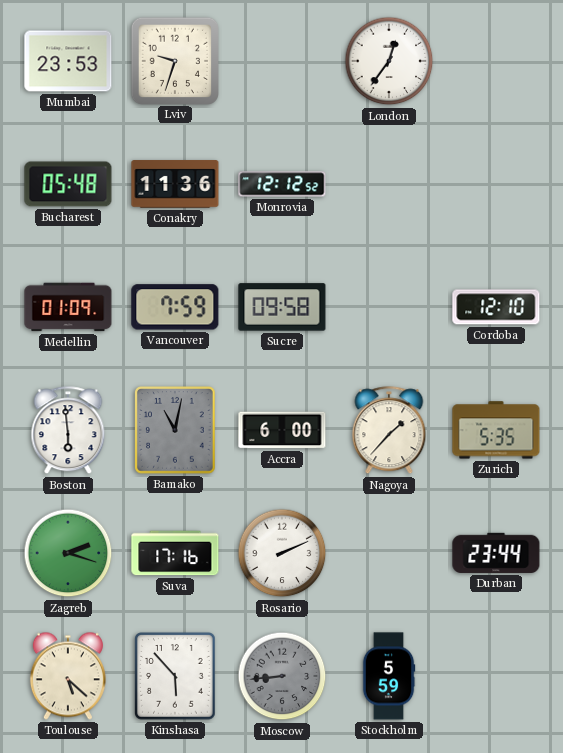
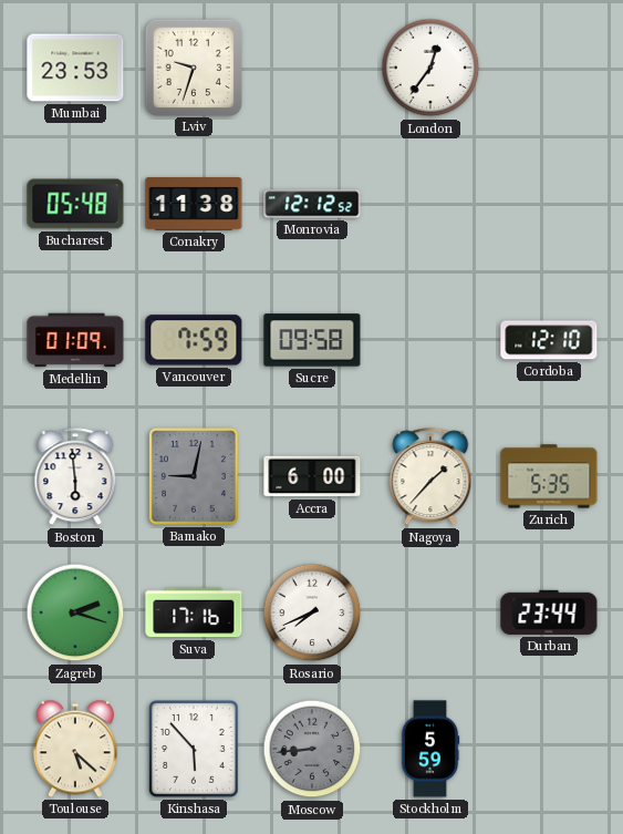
Conakry: 11:36 -> 11:38
Bamako: 11:02 -> 9:02
Rosario: 2:11 -> 7:41
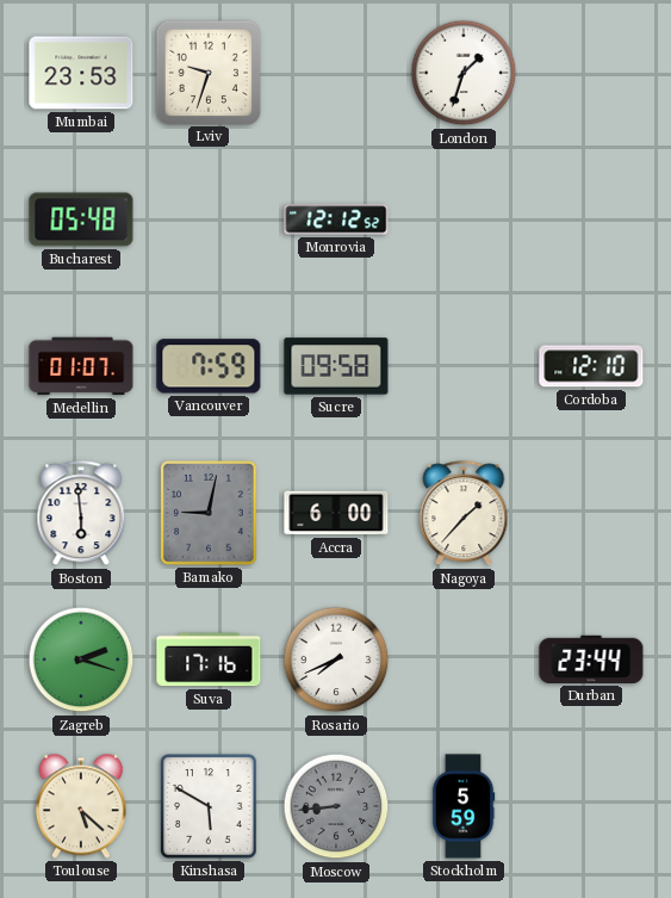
London: 12:36 -> 1:33
Conakry: 11:38 -> none
Medellin: 01:09 -> 01:07
Zurich: 5:35 -> none
Kinshasa: 5:53 -> 5:50
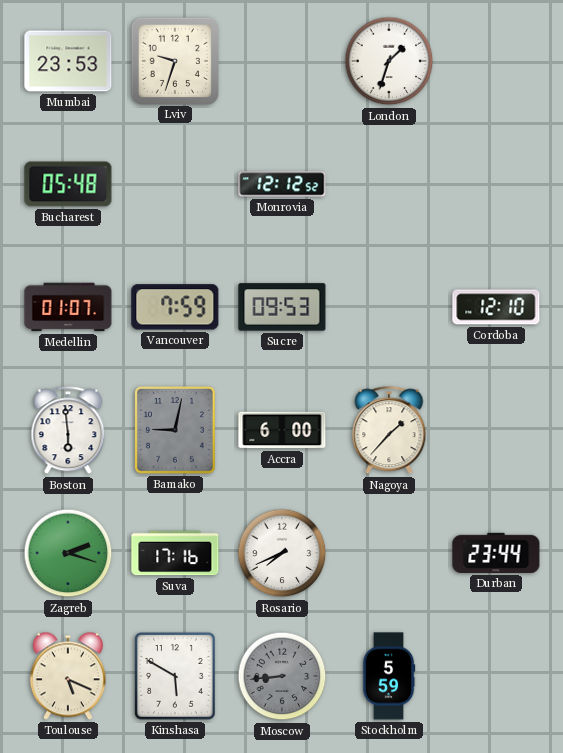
Sucre: 09:58 -> 09:53
Toulouse: 5:22 -> 5:19
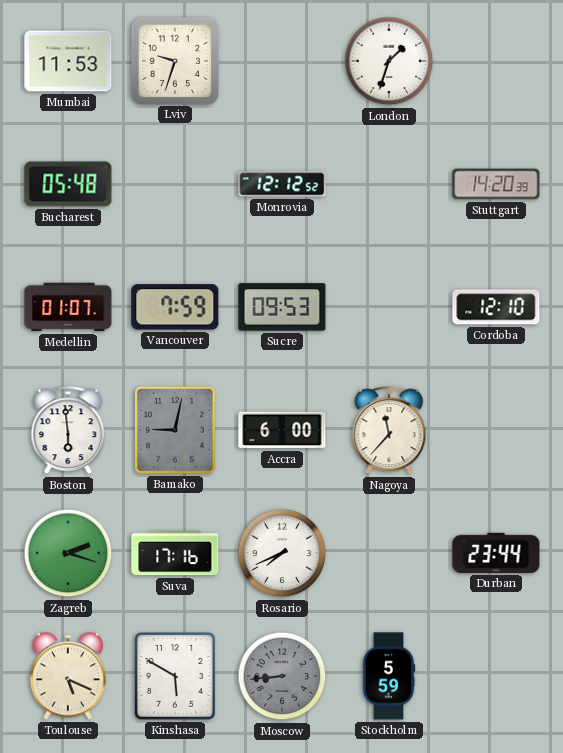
Mumbai: 23:53 -> 11:53
Stuttgart: none -> 14:20
Nagoya: 1:37 -> 11:37
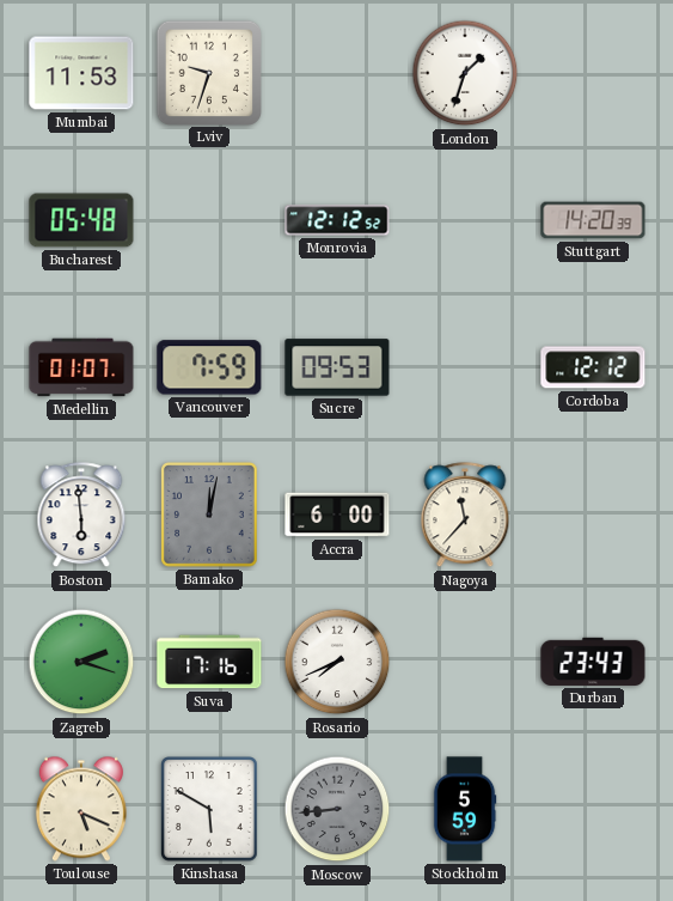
Cordoba: 12:10 -> 12:12
Bamako: 9:02 -> 12:02
Durban: 23:44 -> 23:43
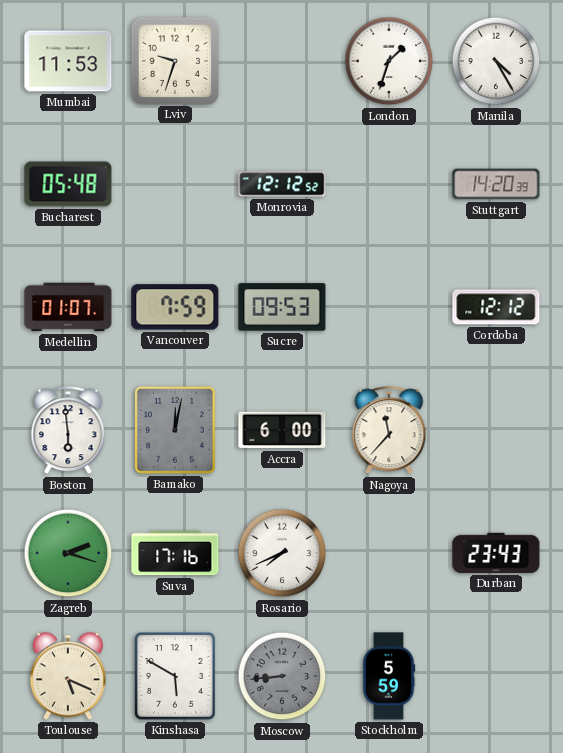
Manila: none -> 4:25
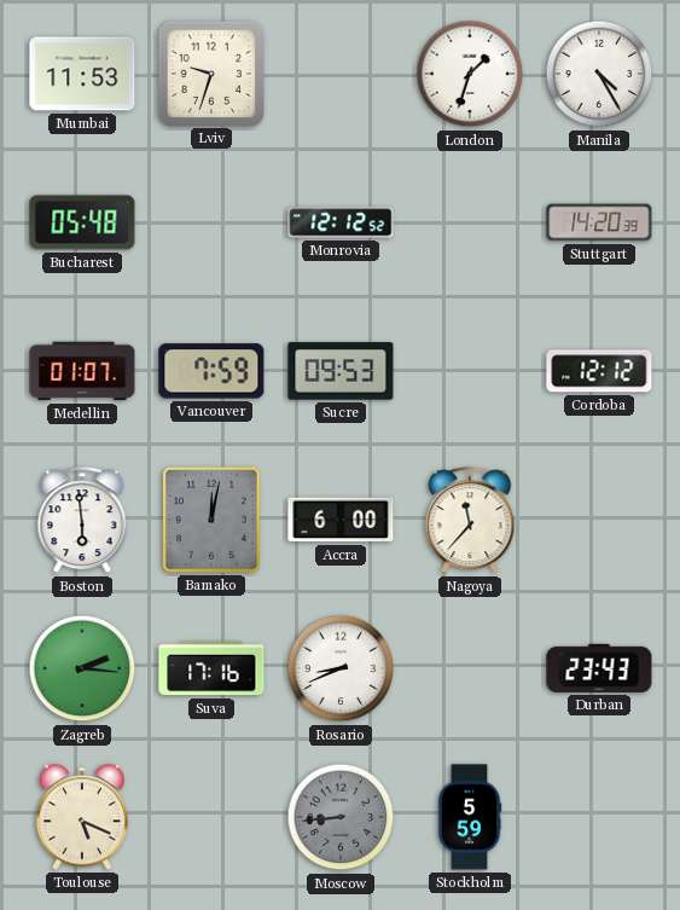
Zagreb: 2:18 -> 2:16
Rosario: 7:41 -> 8:41
Kinshasa: 5:50 -> none
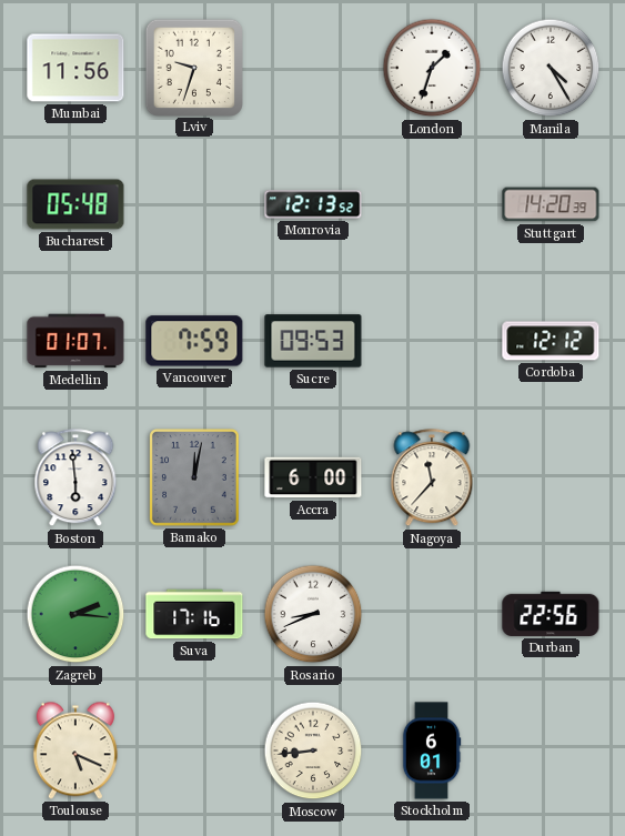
Mumbai: 11:53 -> 11:56
Monrovia: 12:12 -> 12:13
Durban: 23:43 -> 22:56
Moscow dial: grey -> cream
Stockholm: 5:59 -> 6:01
